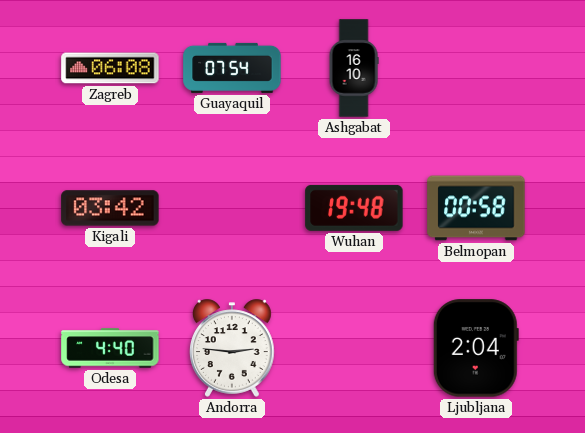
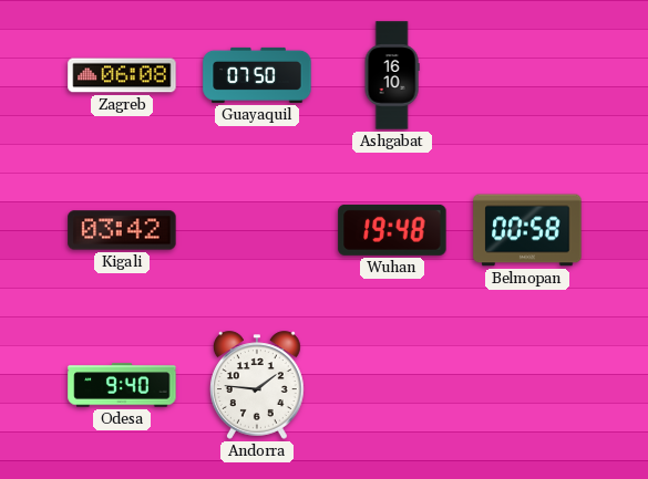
Guayaquil: 07:54 -> 07:50
Odesa: 4:40 -> 9:40
Andorra: 2:46 -> 1:46
Ljubljana: 2:04 -> none
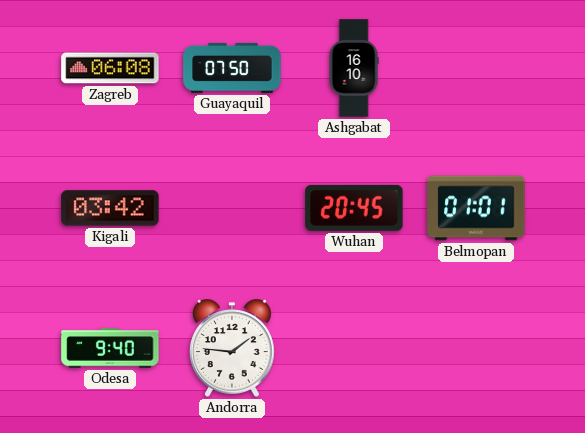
Wuhan: 19:48 -> 20:45
Belmopan: 00:58 -> 01:01
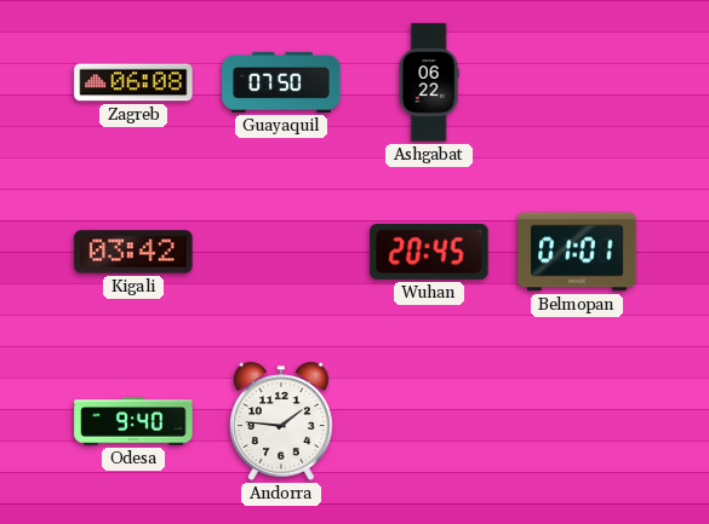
Ashgabat: 16:10 -> 06:22
